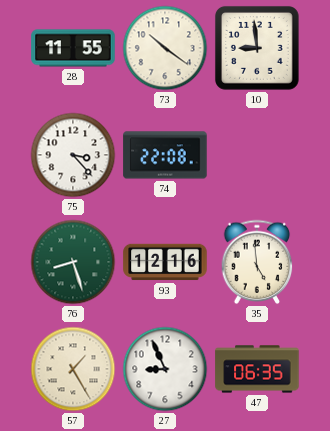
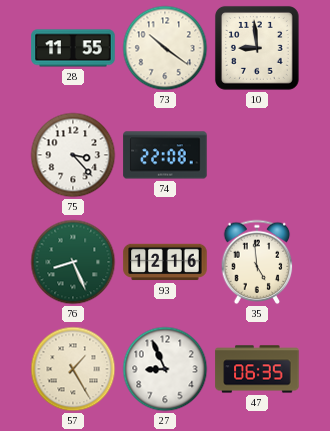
76: 8:27 -> 8:26
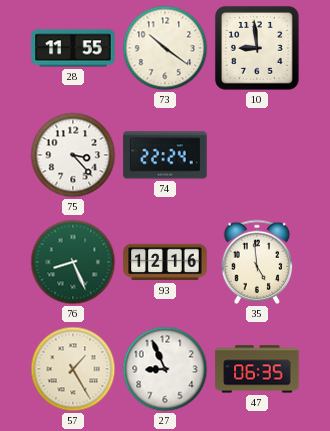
74: 22:08 -> 22:24
